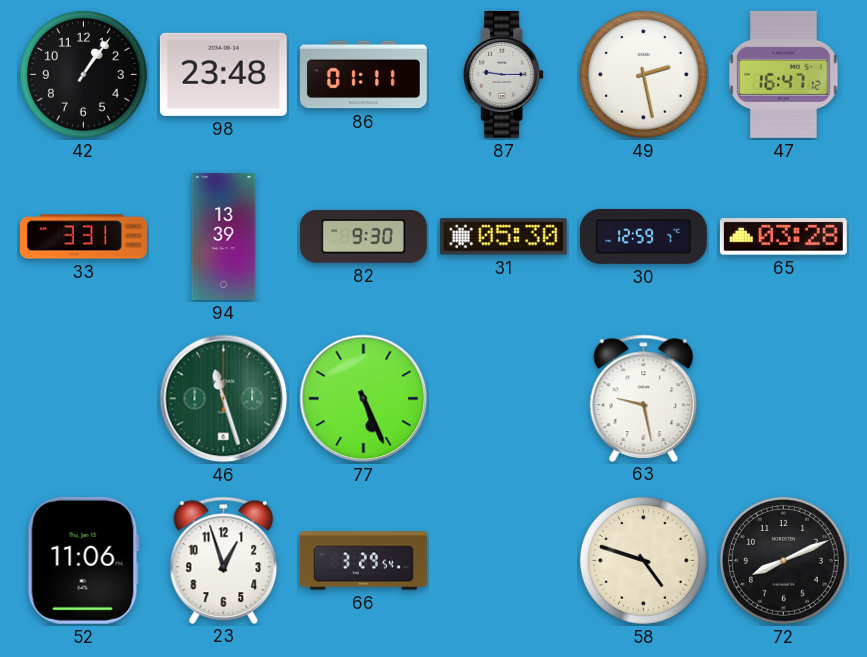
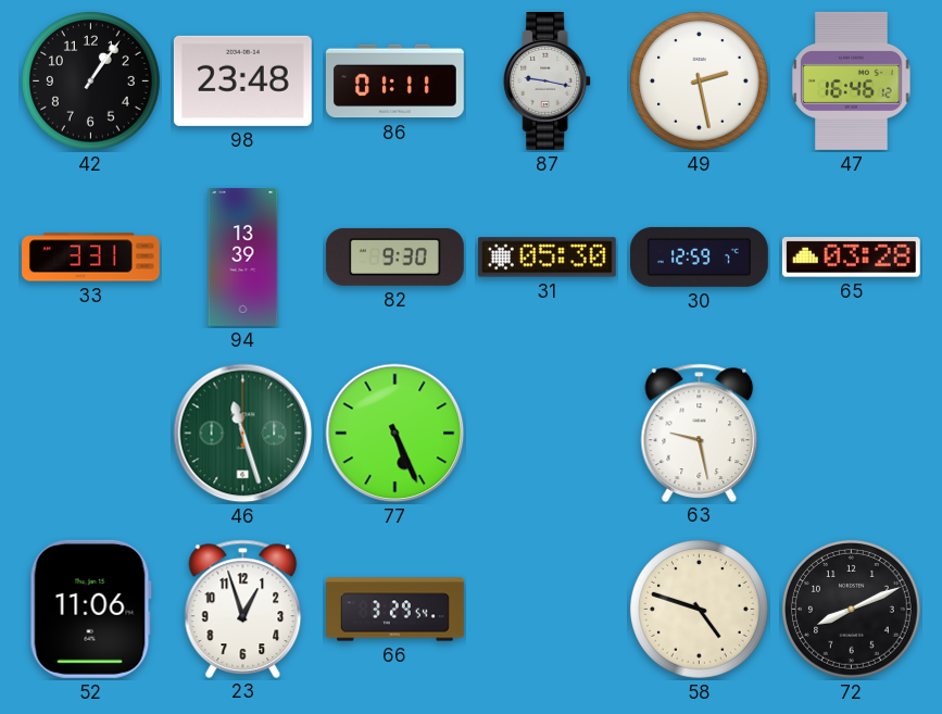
87: 9:15 -> 9:17
47: 16:47 -> 16:46
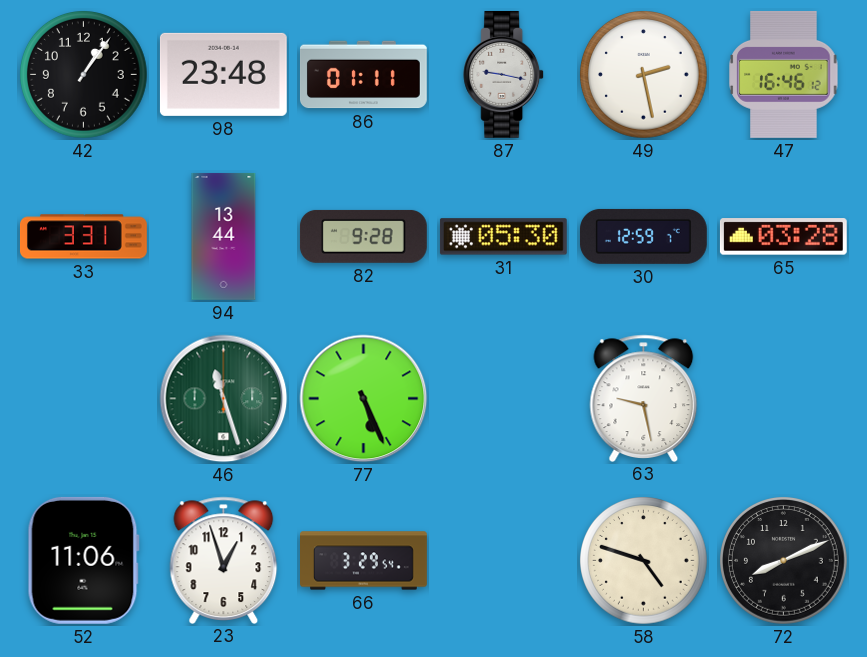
94: 13:39 -> 13:44
82: 9:30 -> 9:28
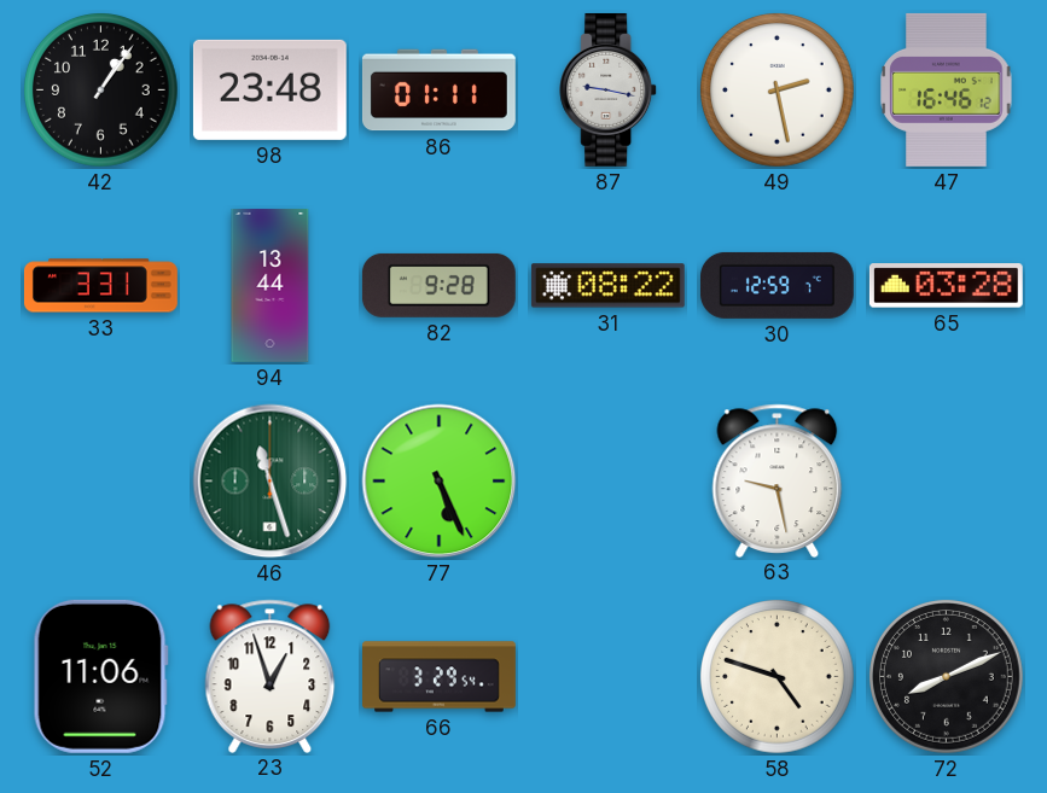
31: 05:30 -> 08:22
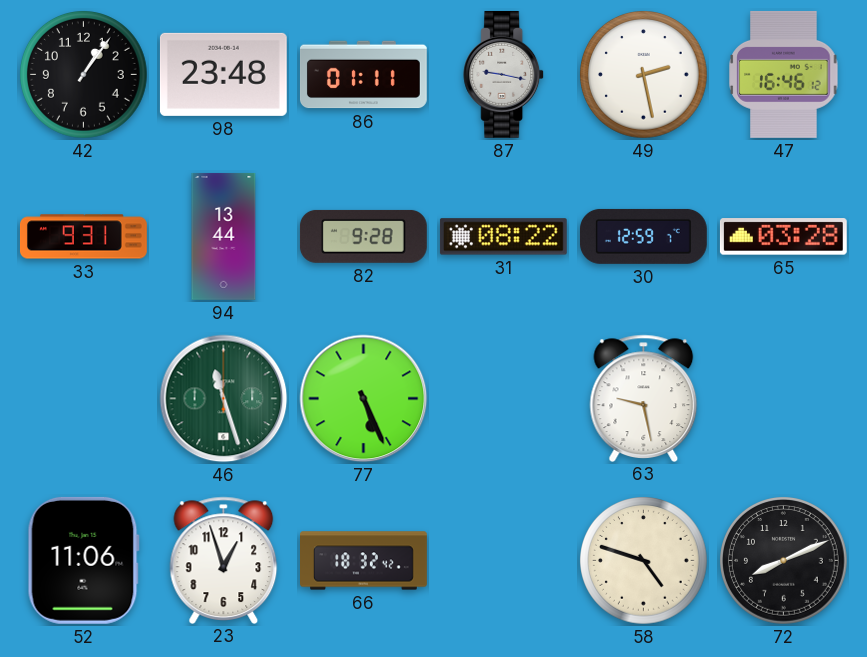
33: 3:31 -> 9:31
66: 3:29 -> 18:32
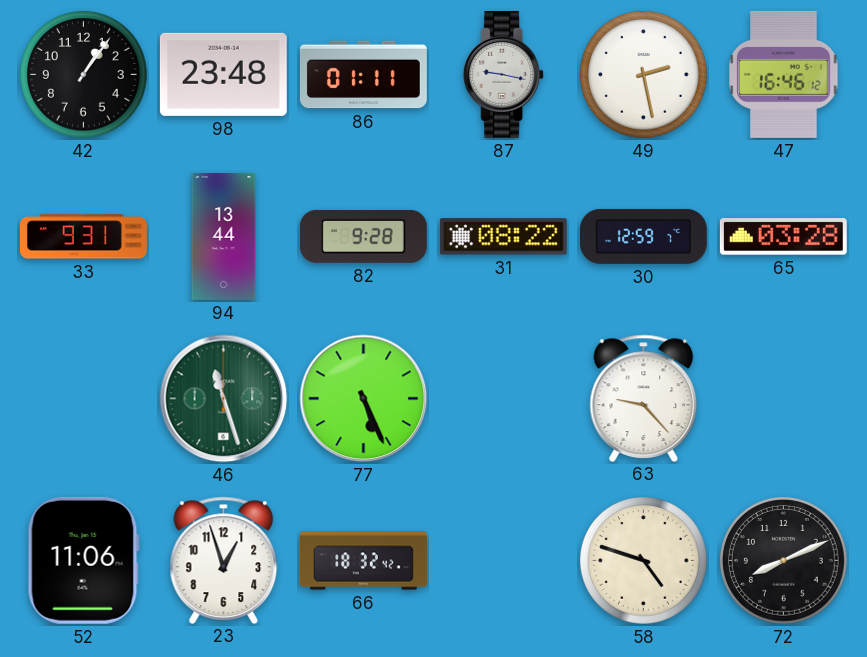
63: 9:28 -> 9:23
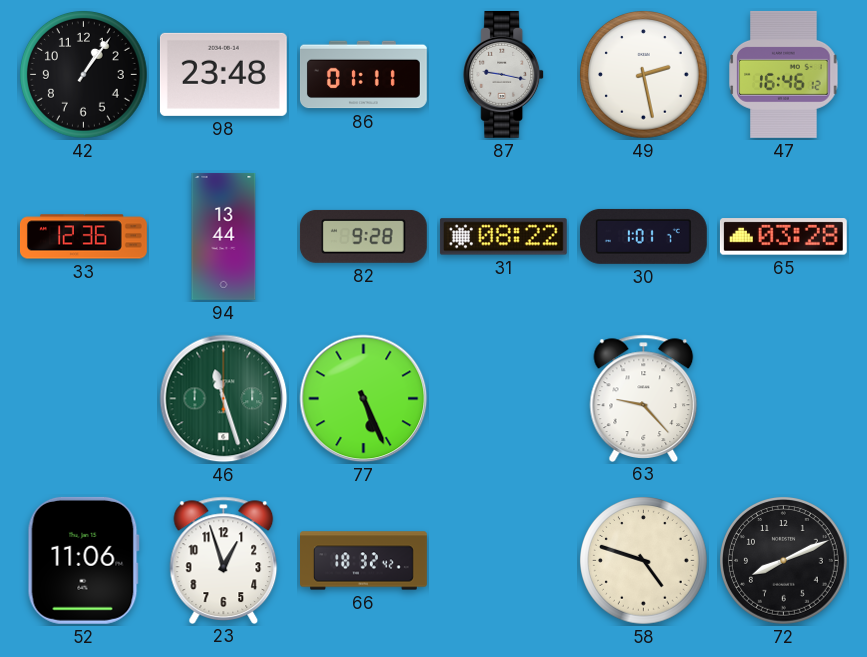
33: 9:31 -> 12:36
30: 12:59 -> 1:01
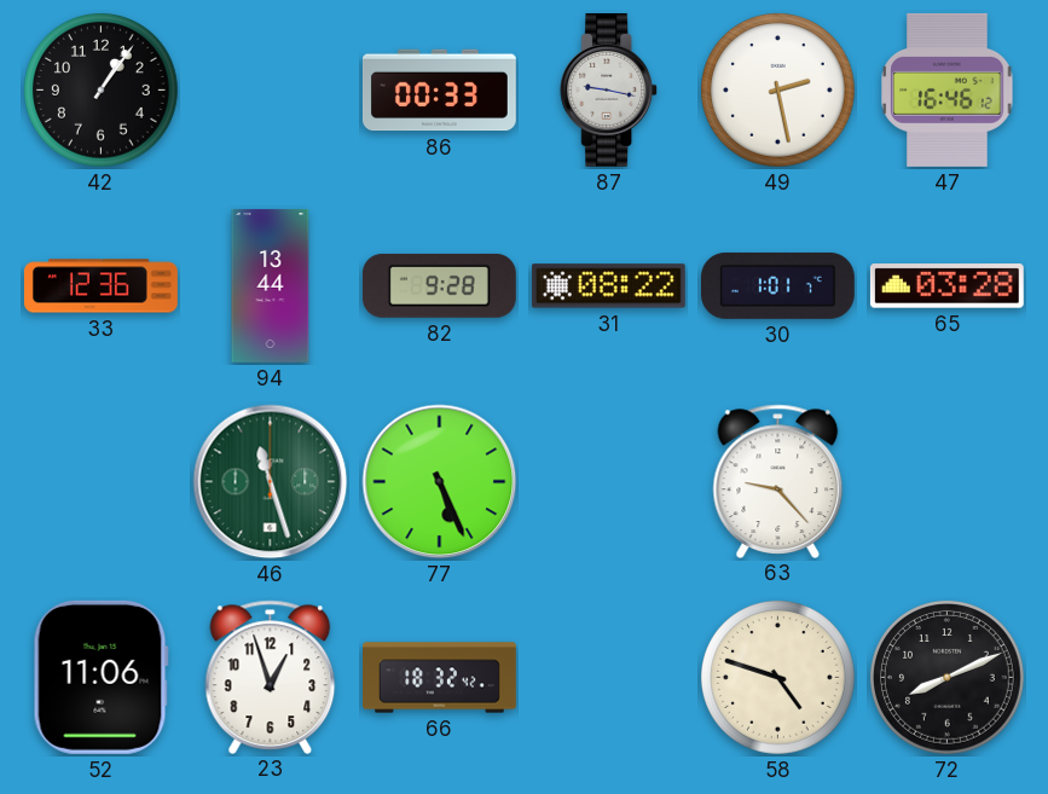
98: 23:48 -> none
86: 01:11 -> 00:33
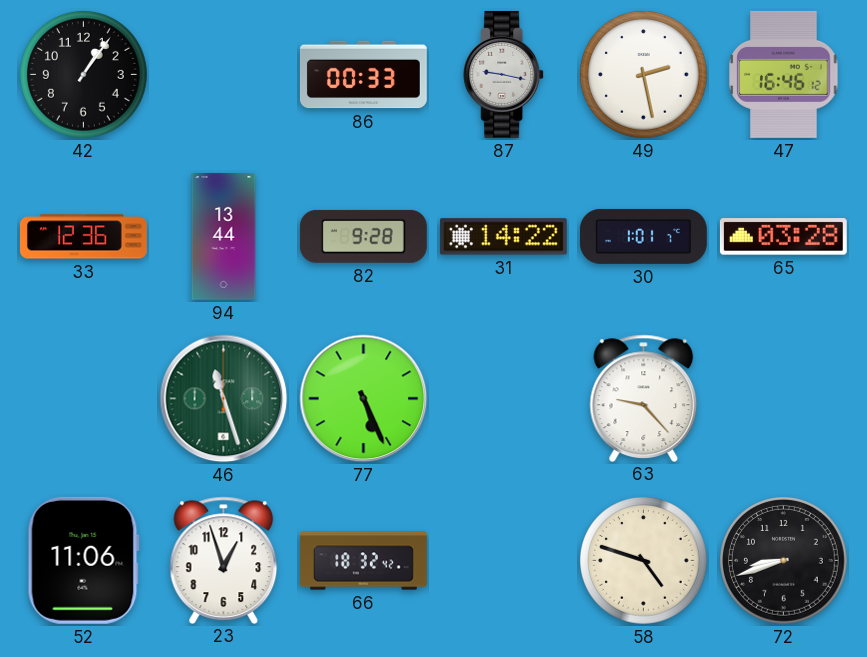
31: 08:22 -> 14:22
72: 8:11 -> 8:42
